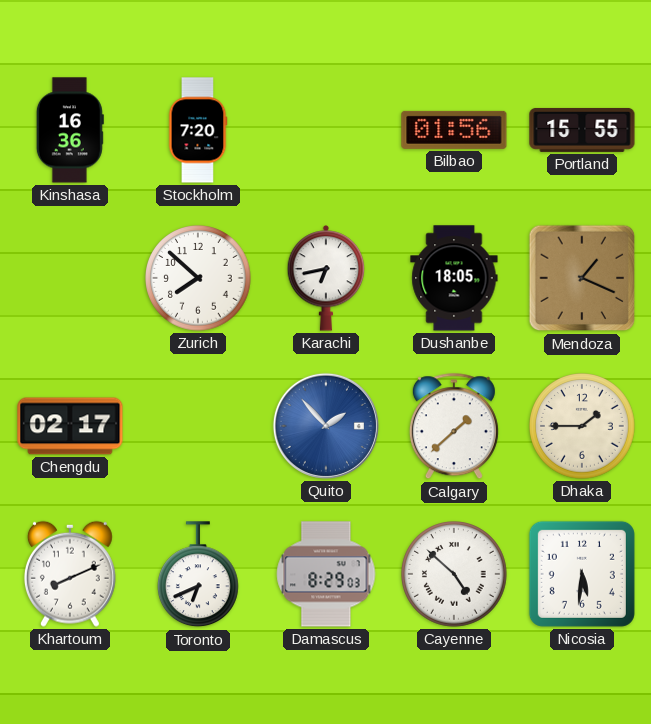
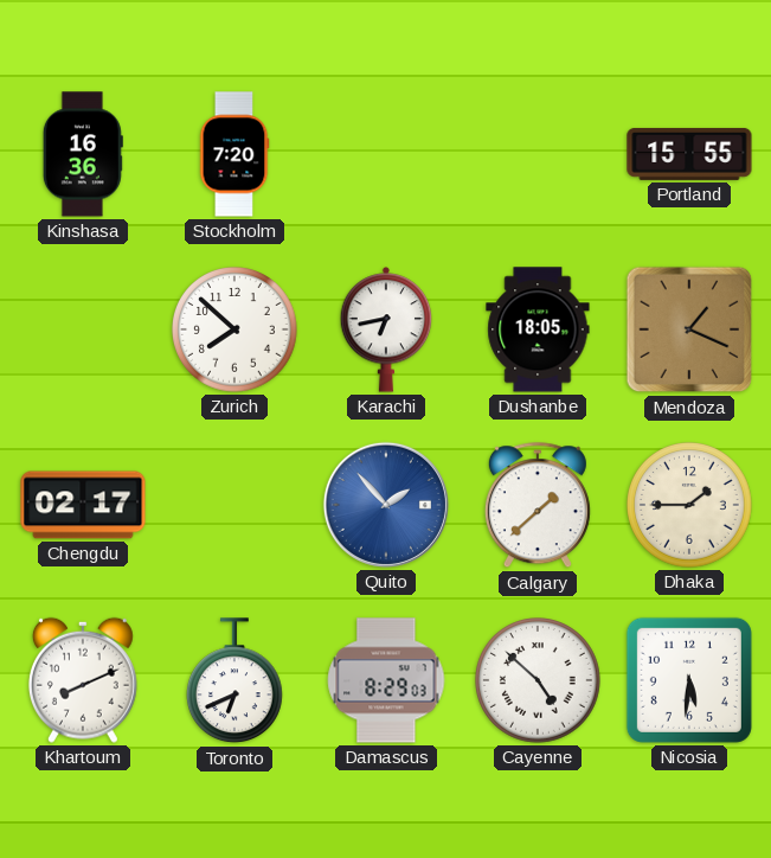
Bilbao: 01:56 -> none
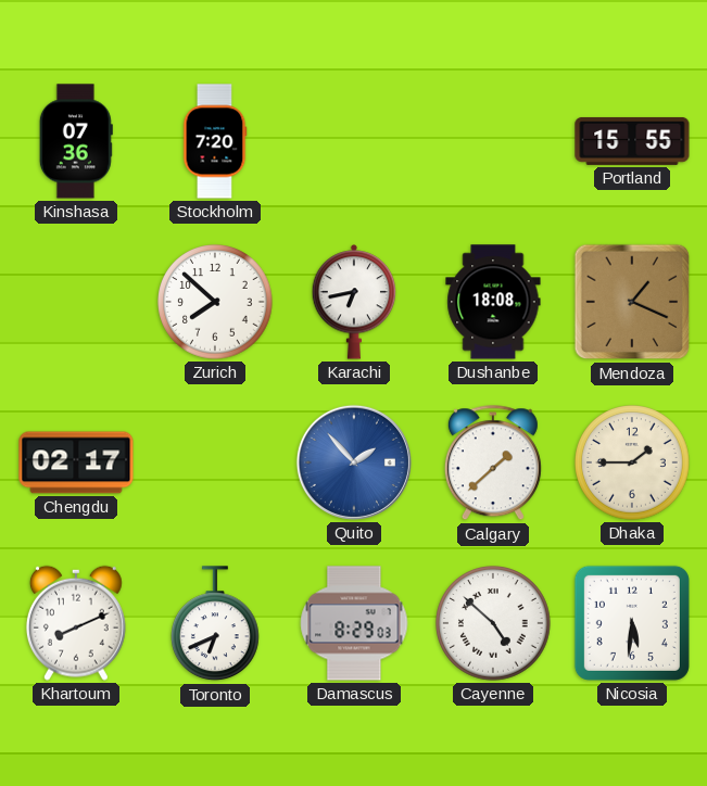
Kinshasa: 16:36 -> 07:36
Dushanbe: 18:05 -> 18:08
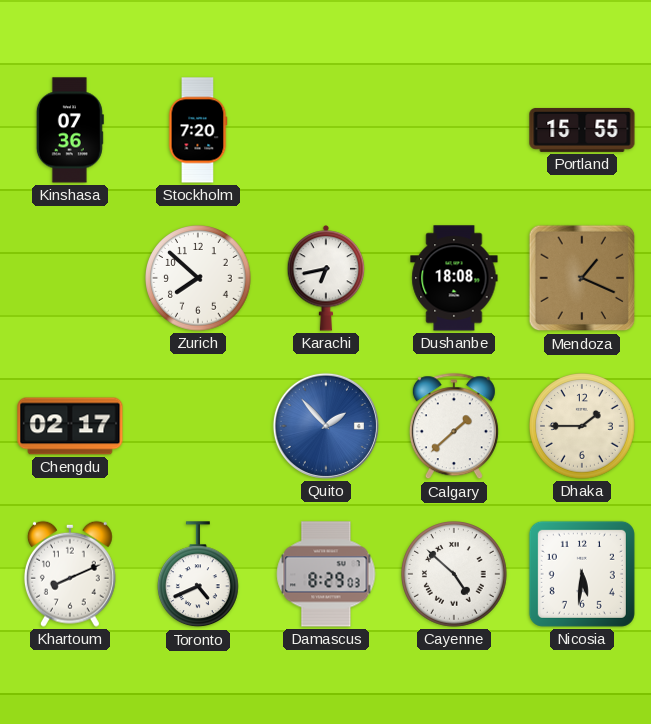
Toronto: 6:41 -> 4:41
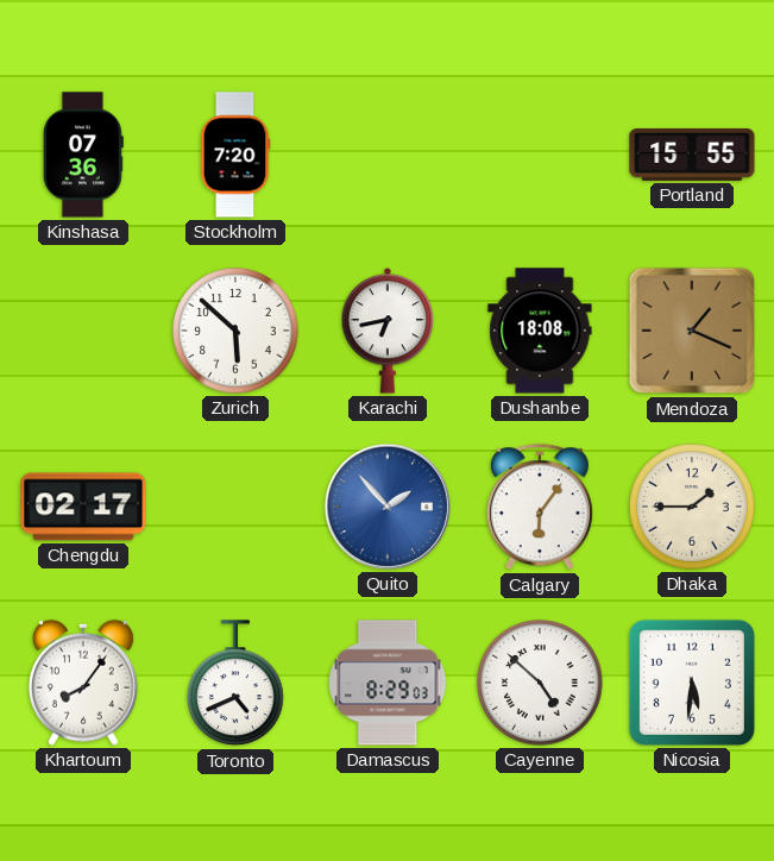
Zurich: 7:52 -> 5:52
Calgary: 1:38 -> 6:06
Khartoum: 8:11 -> 8:06
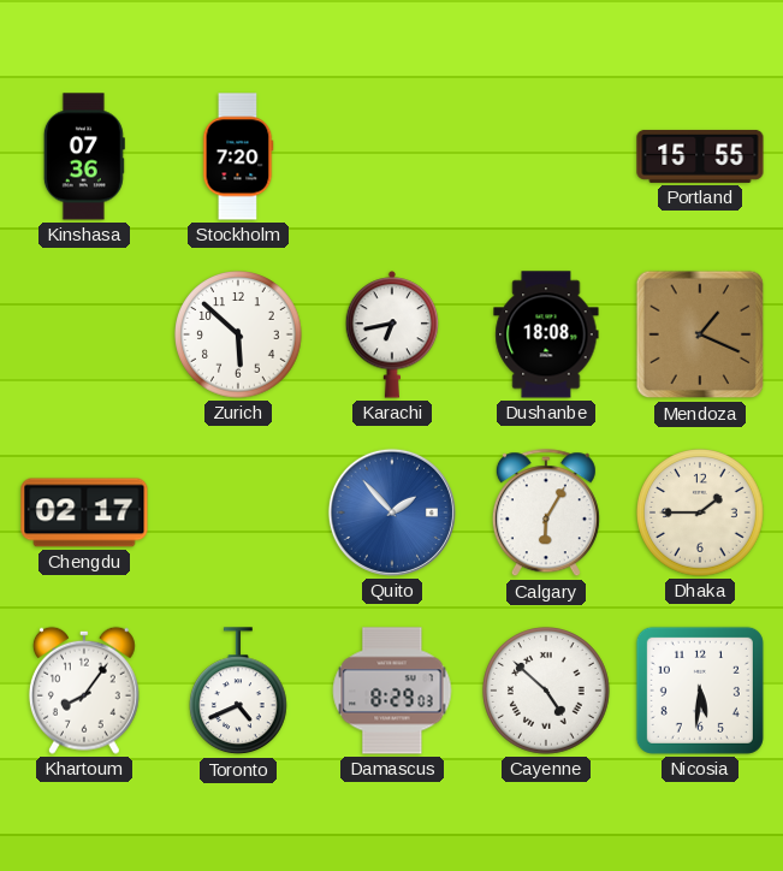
Calgary: 6:06 -> 6:05
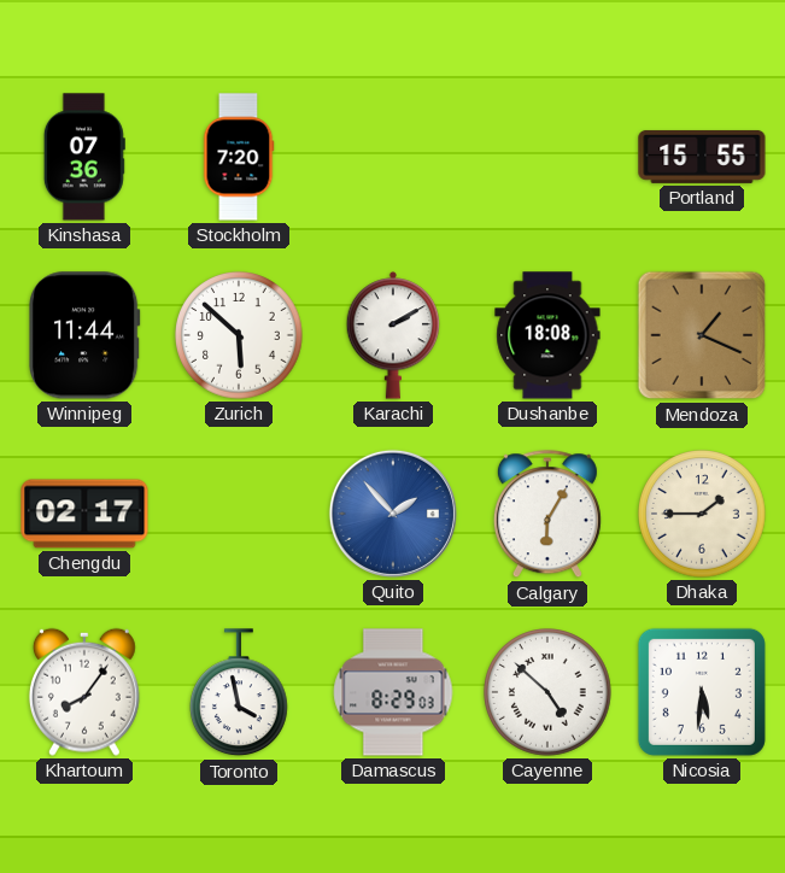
Winnipeg: none -> 11:44
Karachi: 6:43 -> 2:10
Toronto: 4:41 -> 3:58
